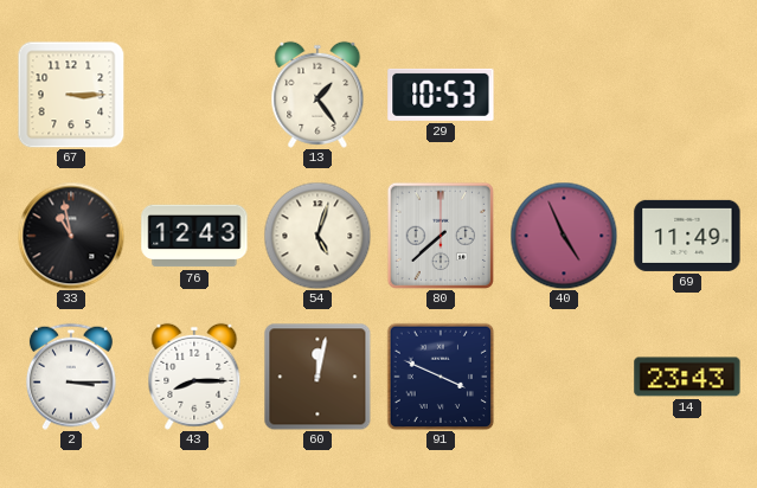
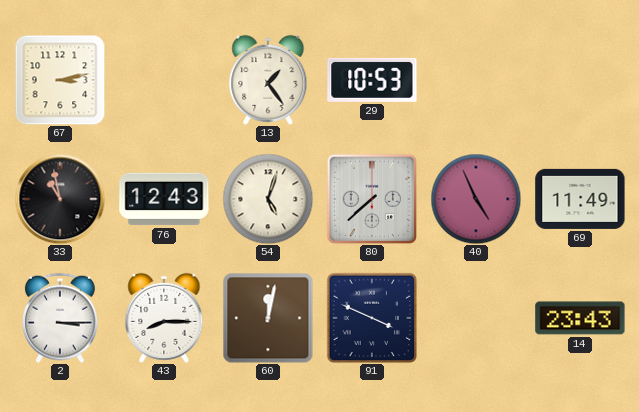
67: 3:15 -> 3:13
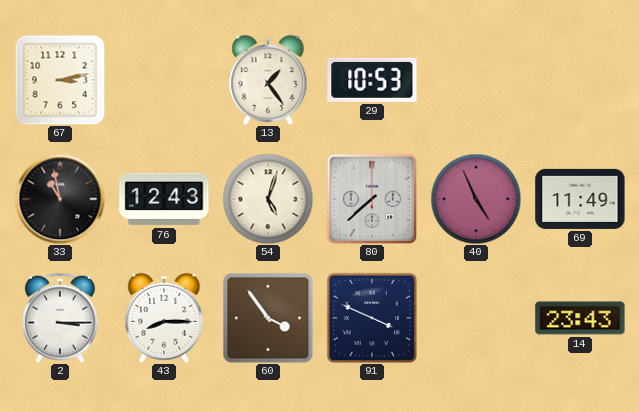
60: 12:02 -> 3:54
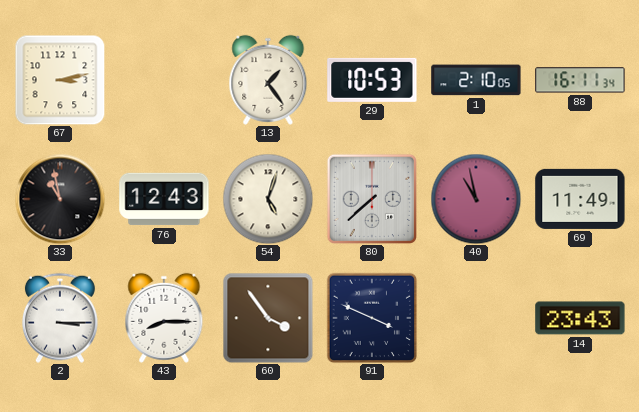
1: none -> 2:10
88: none -> 16:11
40: 4:56 -> 10:58
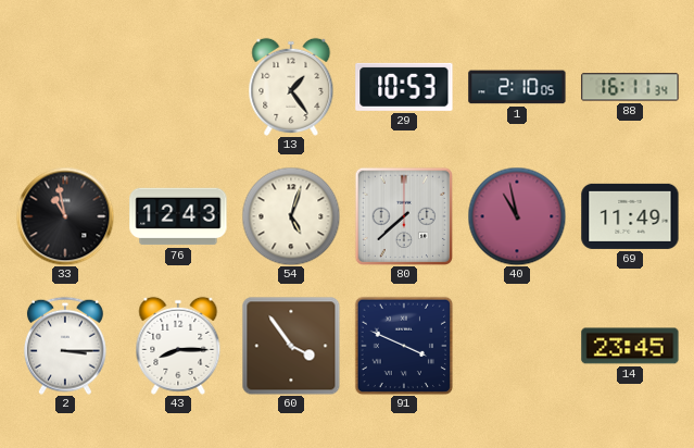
67: 3:13 -> none
14: 23:43 -> 23:45
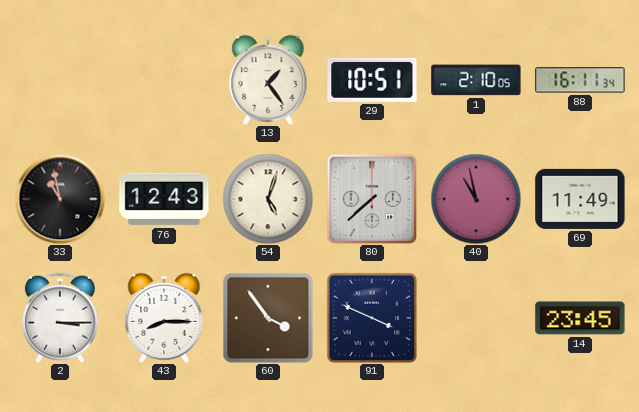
29: 10:53 -> 10:51
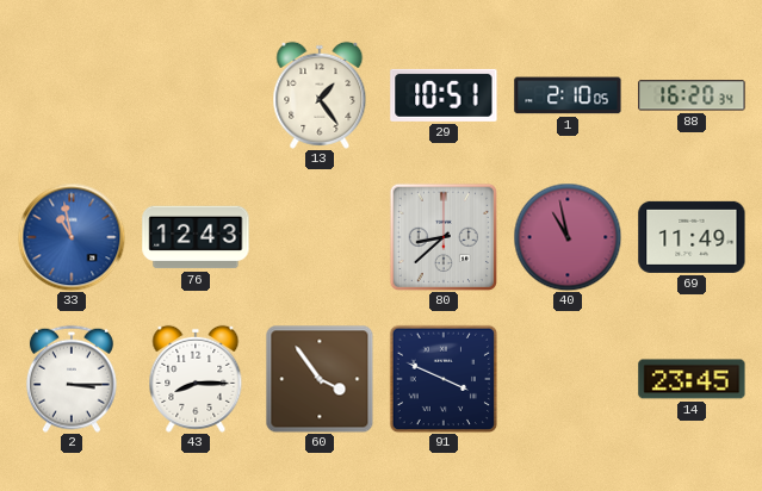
88: 16:11 -> 16:20
33 dial: black -> blue
54: 5:03 -> none
80: 7:38 -> 8:38
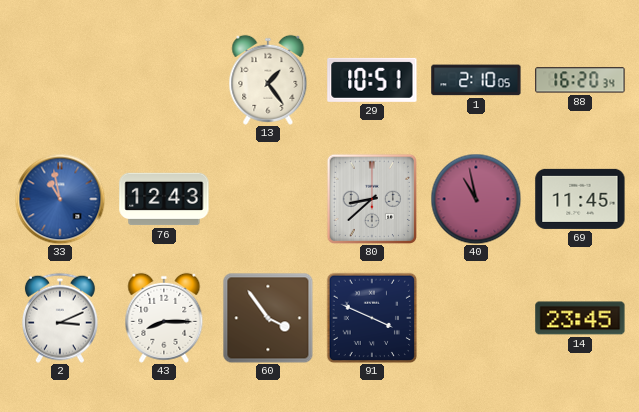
69: 11:49 -> 11:45
2: 3:15 -> 3:11
